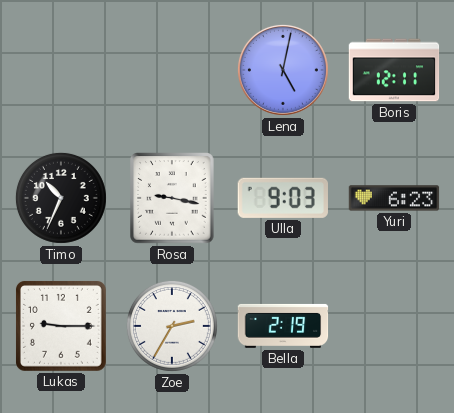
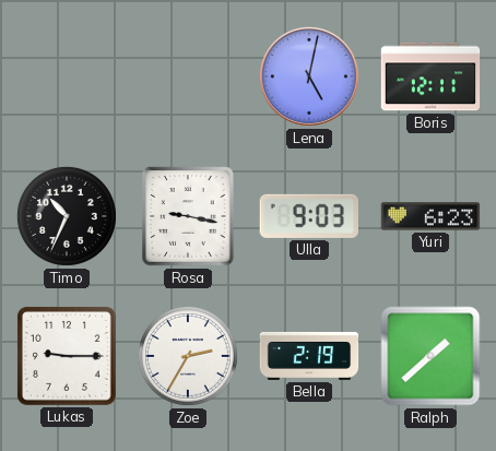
Ralph: none -> 1:38
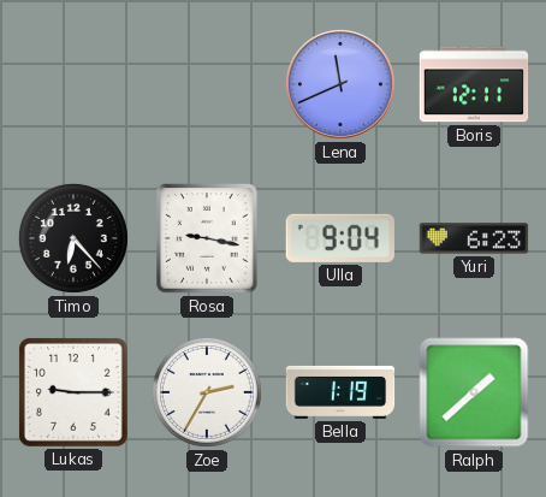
Lena: 5:02 -> 11:41
Timo: 10:34 -> 6:23
Ulla: 9:03 -> 9:04
Bella: 2:19 -> 1:19
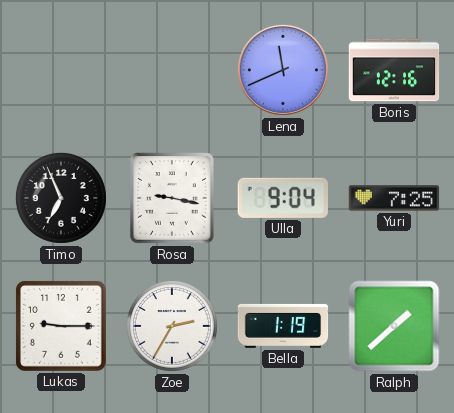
Boris: 12:11 -> 12:16
Timo: 6:23 -> 6:56
Yuri: 6:23 -> 7:25
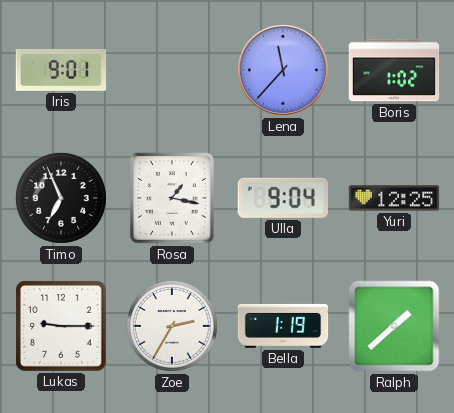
Iris: none -> 9:01
Lena: 11:41 -> 11:37
Boris: 12:16 -> 1:02
Rosa: 9:17 -> 1:17
Yuri: 7:25 -> 12:25
